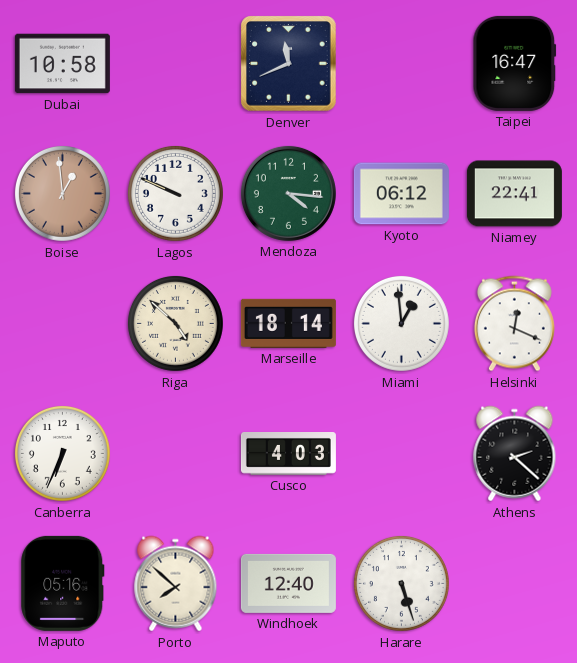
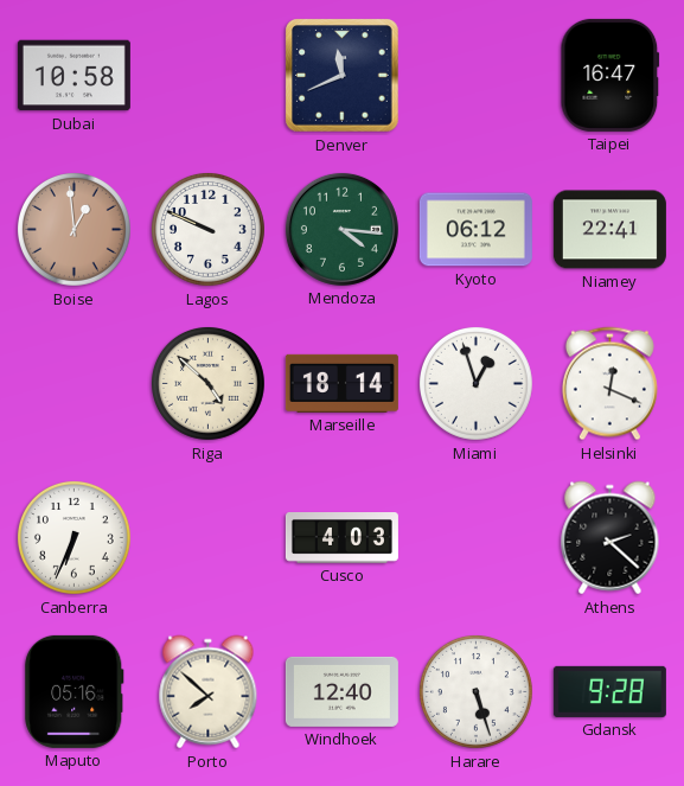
Miami: 12:59 -> 12:57
Gdansk: none -> 9:28
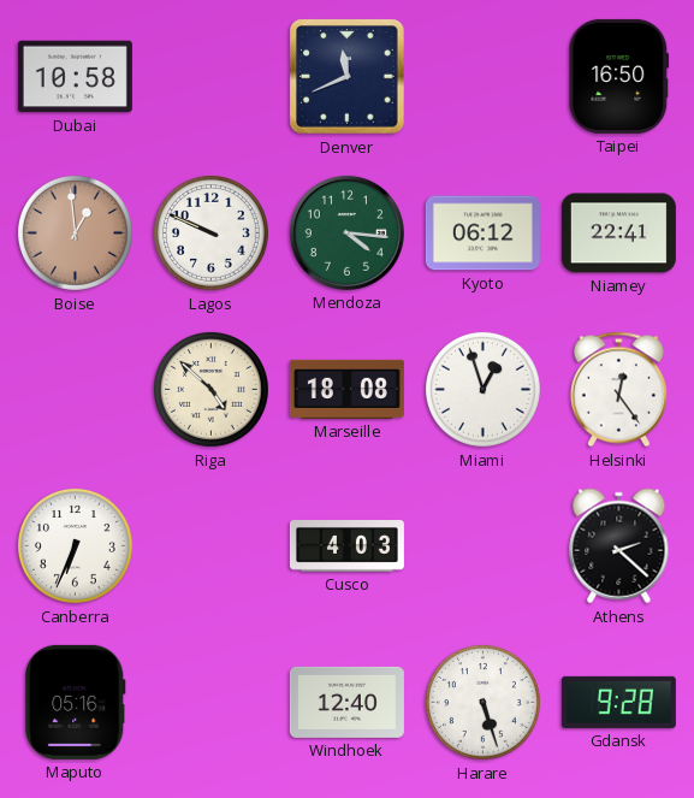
Taipei: 16:47 -> 16:50
Marseille: 18:14 -> 18:08
Helsinki: 12:19 -> 12:24
Porto: 7:52 -> none
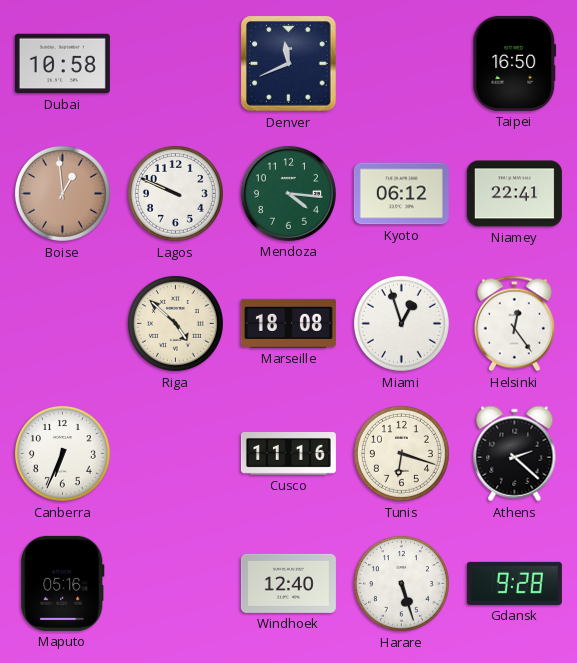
Cusco: 4:03 -> 11:16
Tunis: none -> 6:18
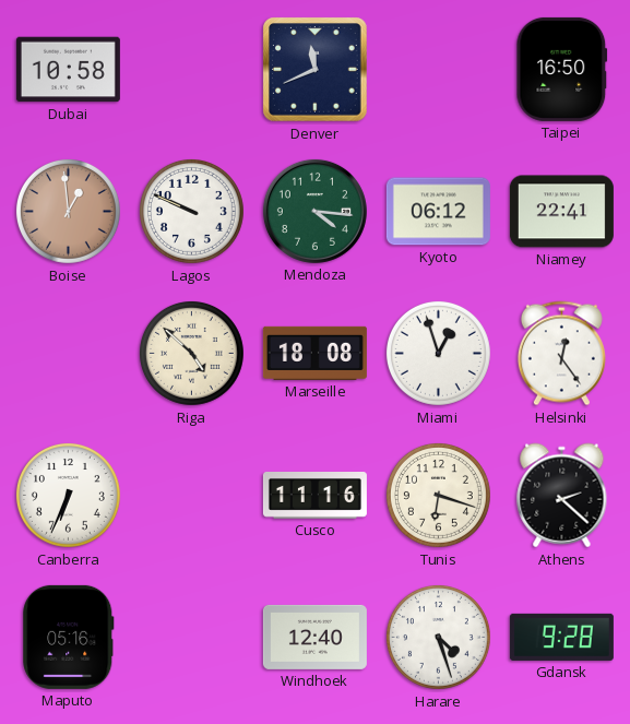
Harare: 5:27 -> 4:27
